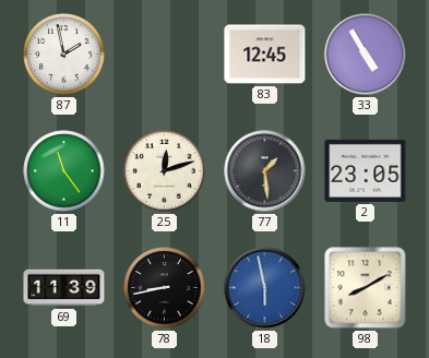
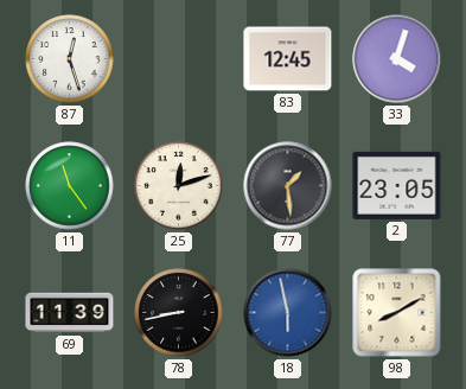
87: 1:58 -> 12:27
33: 4:55 -> 4:03
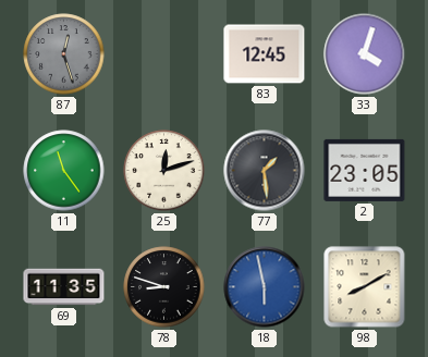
87 dial: white -> grey
69: 11:39 -> 11:35
78: 8:43 -> 8:48
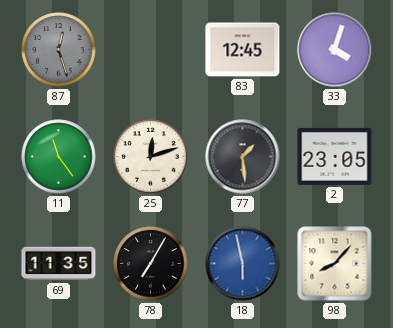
78: 8:48 -> 7:05
98: 8:10 -> 8:07
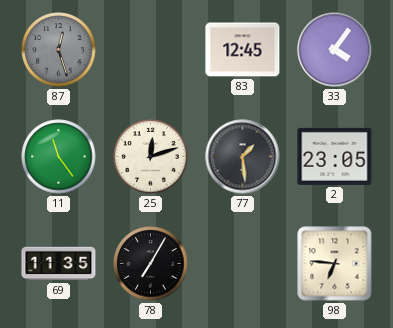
33: 4:03 -> 4:06
18: 5:58 -> none
98: 8:07 -> 6:46
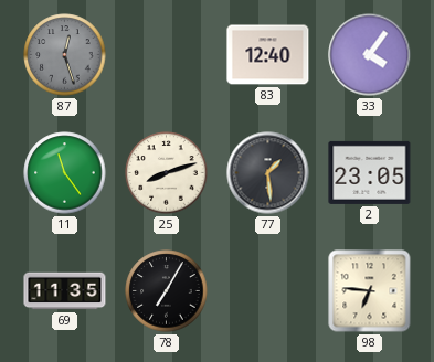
83: 12:45 -> 12:40
25: 12:12 -> 8:12
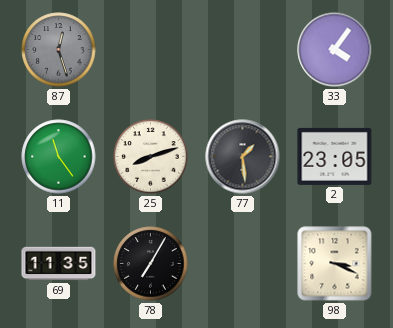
83: 12:40 -> none
98: 6:46 -> 3:19
